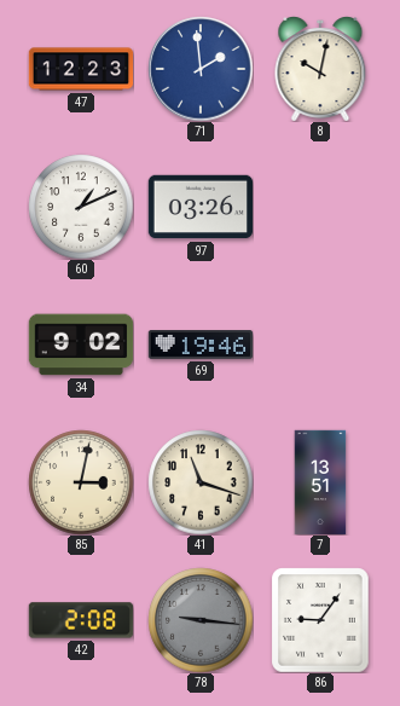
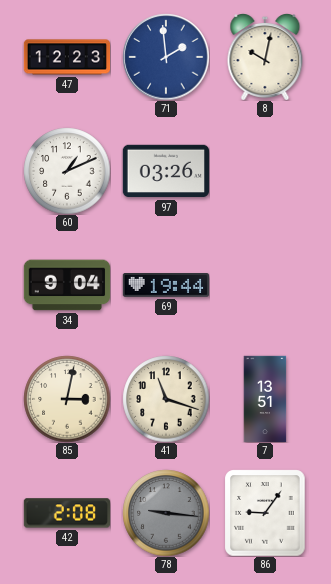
34: 9:02 -> 9:04
69: 19:46 -> 19:44
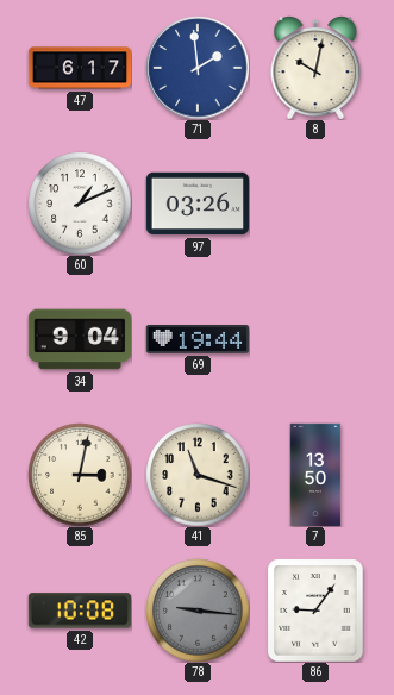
47: 12:23 -> 6:17
7: 13:51 -> 13:50
42: 2:08 -> 10:08
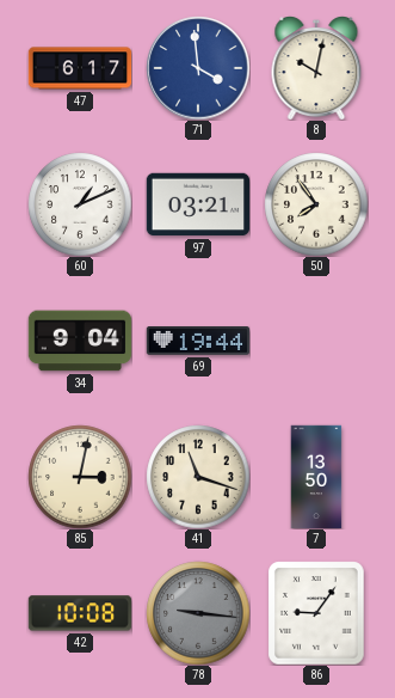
71: 1:59 -> 3:59
97: 03:26 -> 03:21
50: none -> 7:54
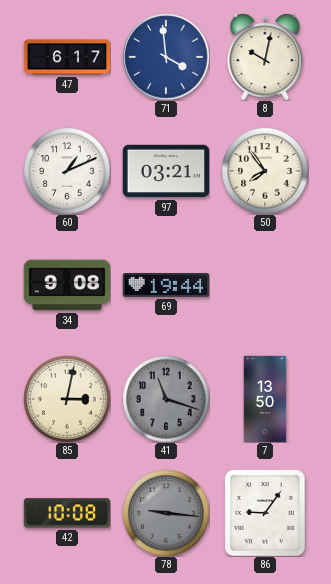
34: 9:04 -> 9:08
41 dial: cream -> grey
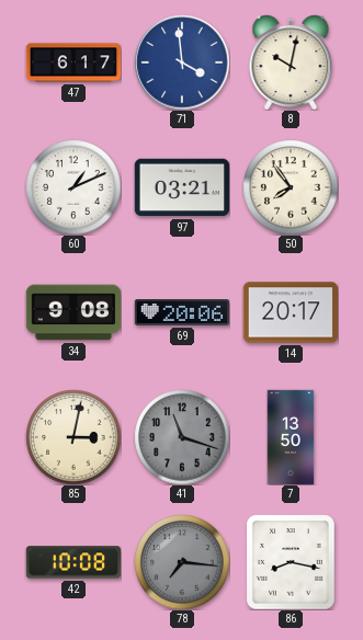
69: 19:44 -> 20:06
14: none -> 20:17
78: 9:16 -> 7:16
86: 9:06 -> 8:17
